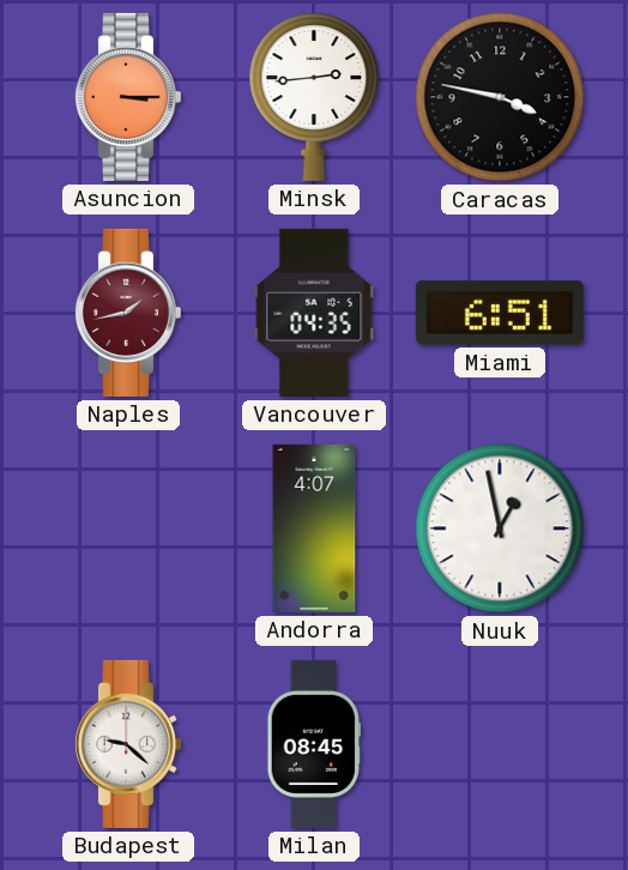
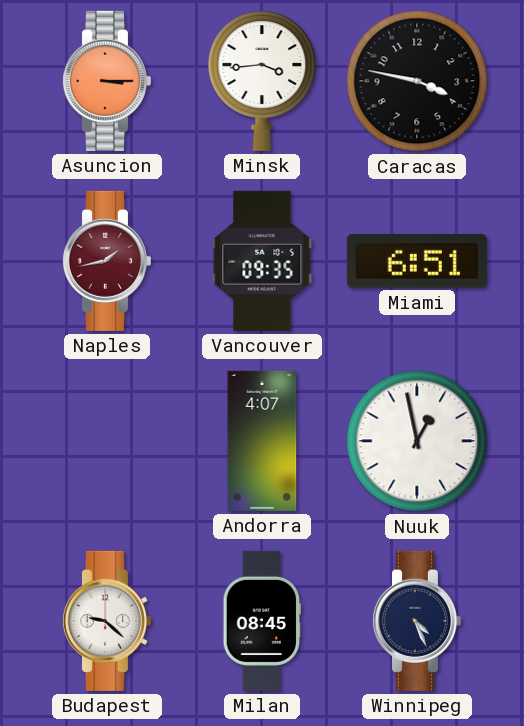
Minsk: 2:44 -> 3:44
Vancouver: 04:35 -> 09:35
Winnipeg: none -> 4:26
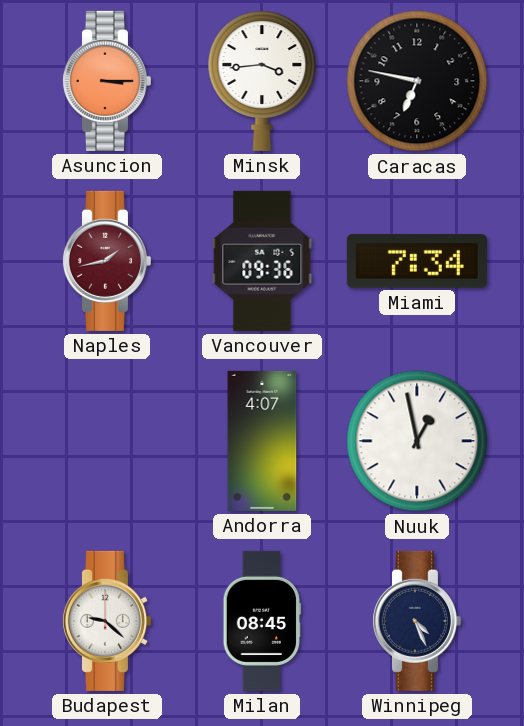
Caracas: 3:47 -> 6:47
Vancouver: 09:35 -> 09:36
Miami: 6:51 -> 7:34
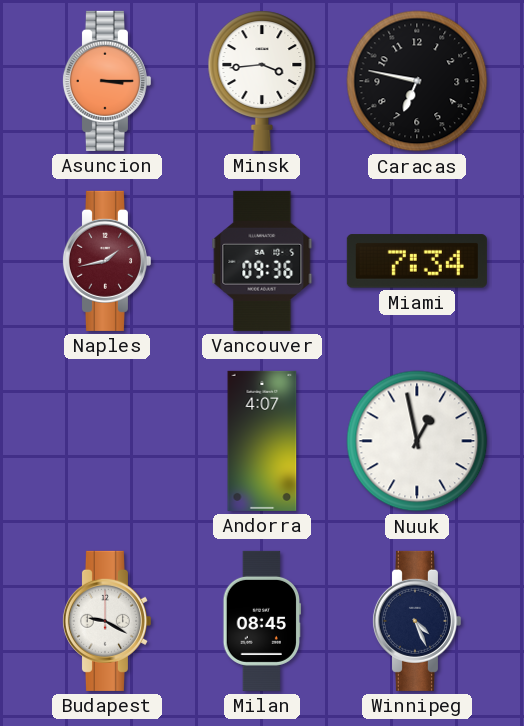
Budapest: 9:22 -> 9:20
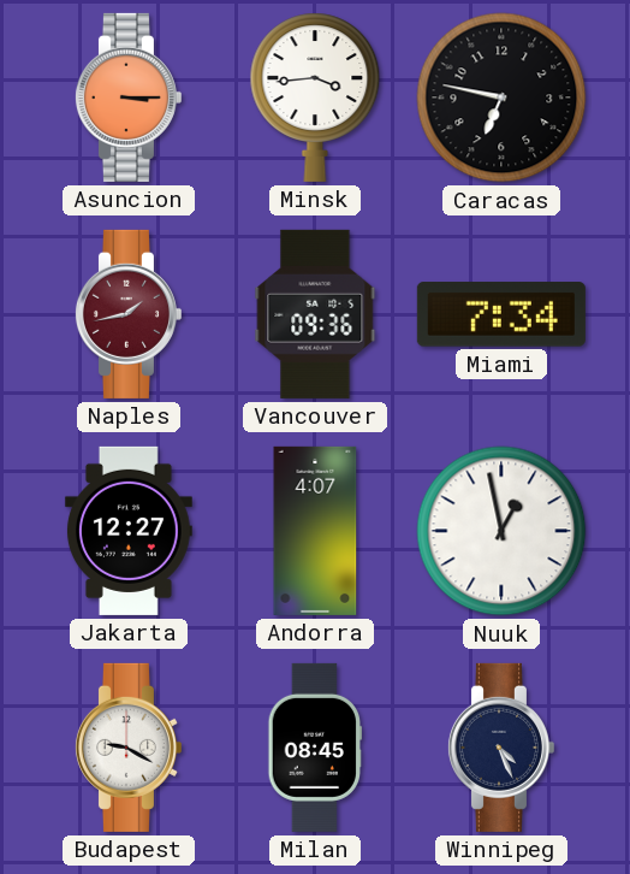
Jakarta: none -> 12:27
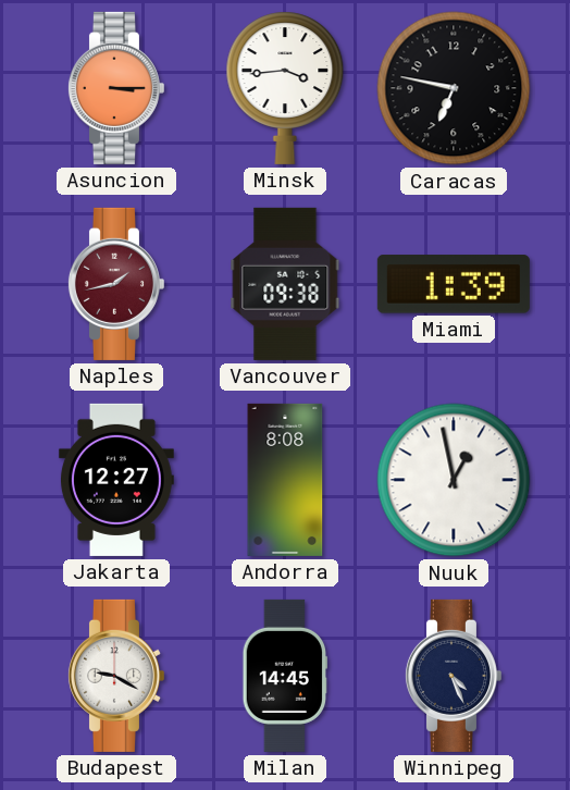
Vancouver: 09:36 -> 09:38
Miami: 7:34 -> 1:39
Andorra: 4:07 -> 8:08
Milan: 08:45 -> 14:45
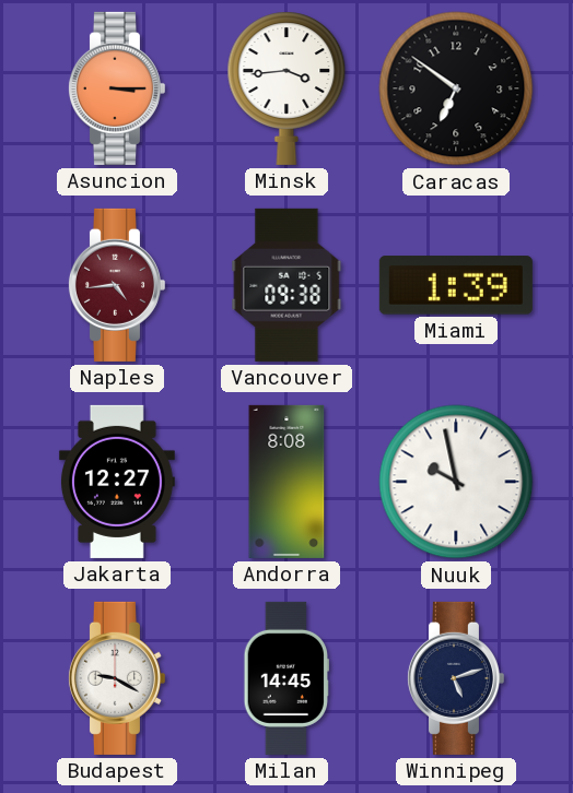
Caracas: 6:47 -> 6:51
Naples: 1:43 -> 4:44
Nuuk: 12:58 -> 9:58
Winnipeg: 4:26 -> 5:12
